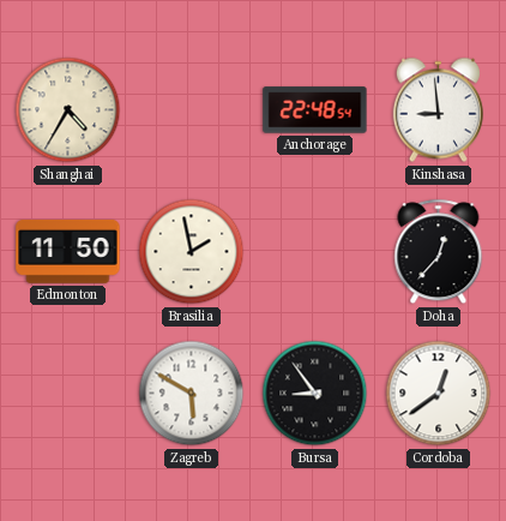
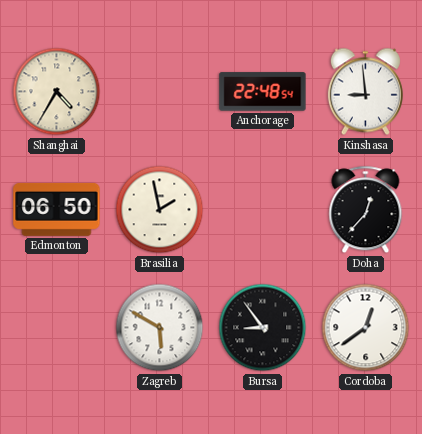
Edmonton: 11:50 -> 06:50
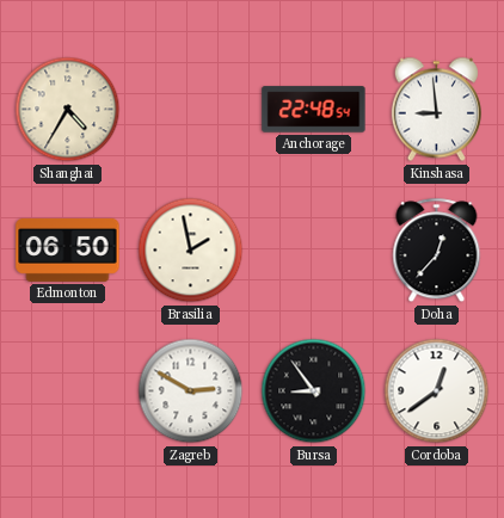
Zagreb: 5:50 -> 2:50
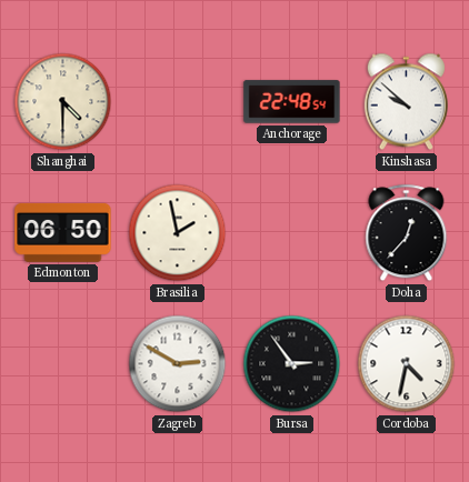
Shanghai: 4:35 -> 4:30
Kinshasa: 8:59 -> 9:52
Bursa: 8:54 -> 2:54
Cordoba: 12:39 -> 4:32
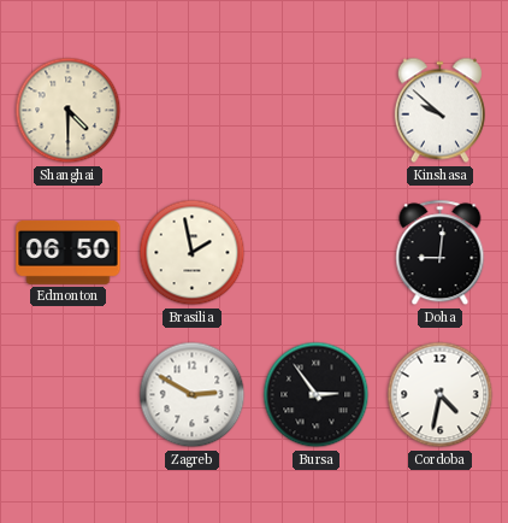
Anchorage: 22:48 -> none
Doha: 12:37 -> 9:01
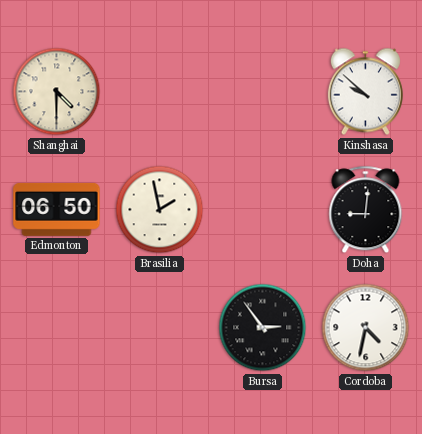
Zagreb: 2:50 -> none
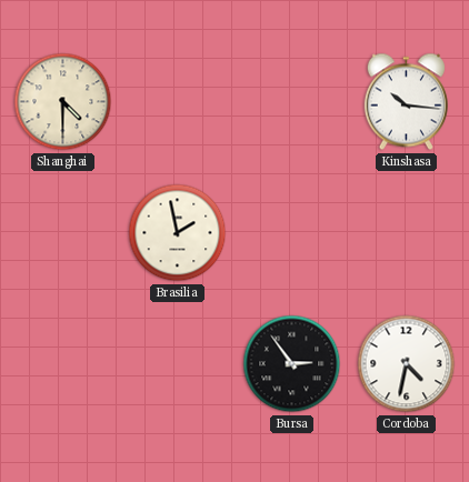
Kinshasa: 9:52 -> 10:16
Edmonton: 06:50 -> none
Doha: 9:01 -> none
